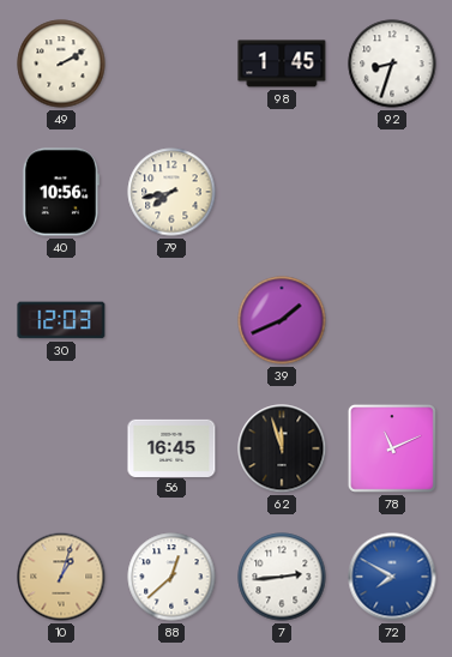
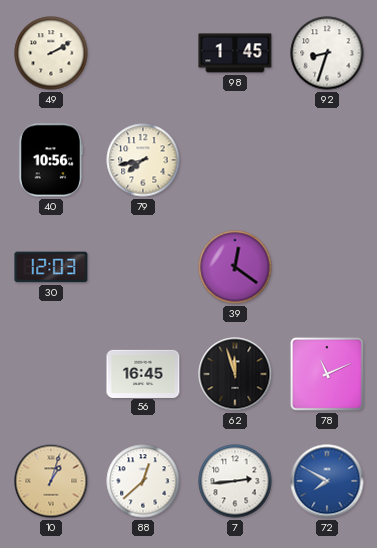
39: 1:41 -> 12:21
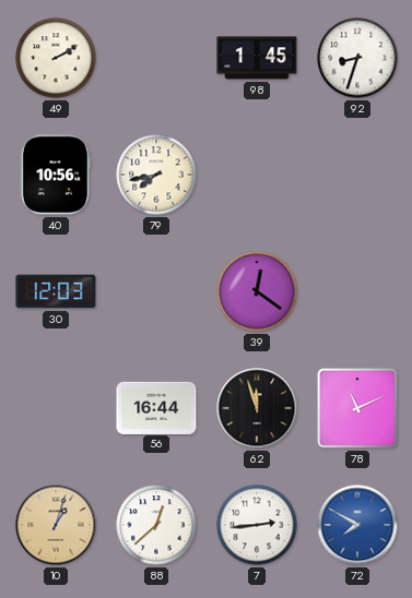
56: 16:45 -> 16:44
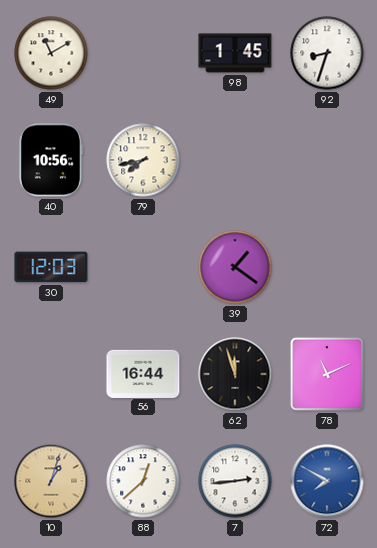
49: 2:10 -> 11:10
39: 12:21 -> 1:21
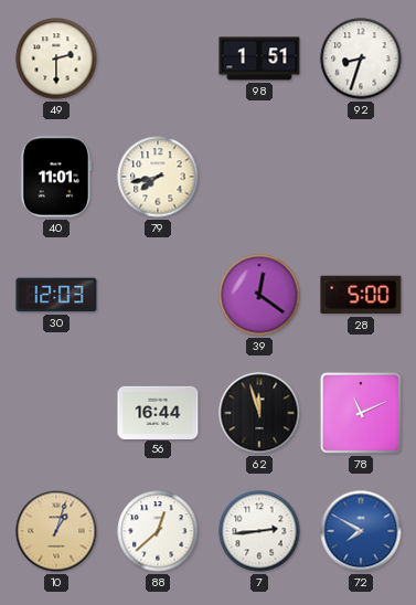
49: 11:10 -> 2:30
98: 1:45 -> 1:51
40: 10:56 -> 11:01
39: 1:21 -> 12:21
28: none -> 5:00
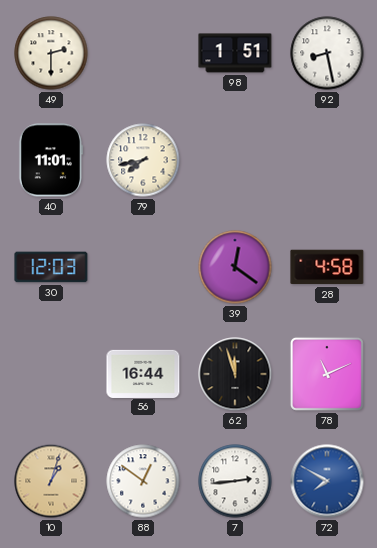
92: 8:33 -> 8:28
28: 5:00 -> 4:58
88: 12:38 -> 12:51
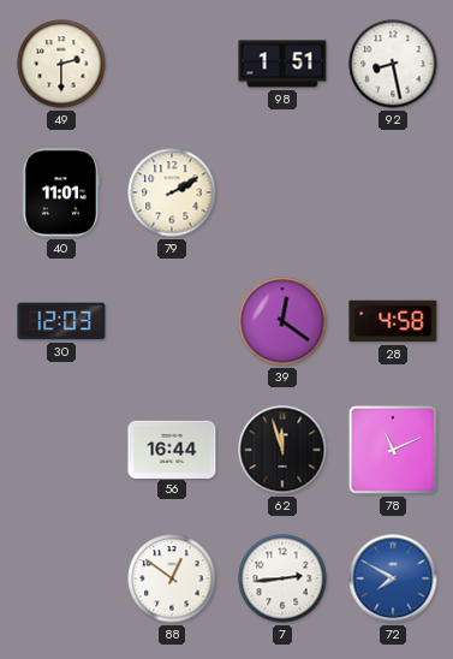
79: 7:43 -> 2:10
10: 1:03 -> none
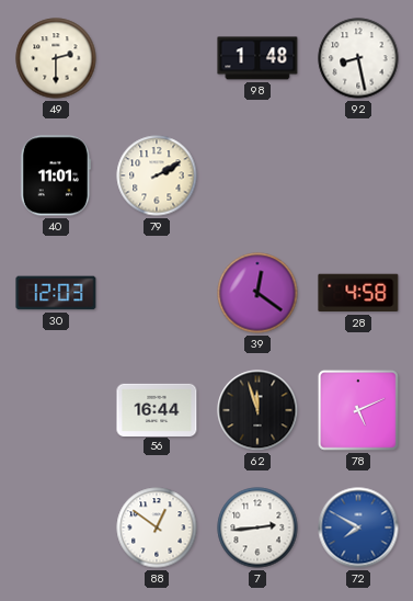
98: 1:51 -> 1:48
78: 11:11 -> 5:11
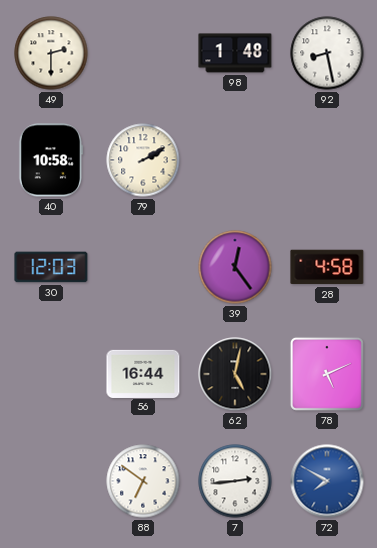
40: 11:01 -> 10:58
39: 12:21 -> 12:24
62: 11:57 -> 5:02
88: 12:51 -> 6:51
